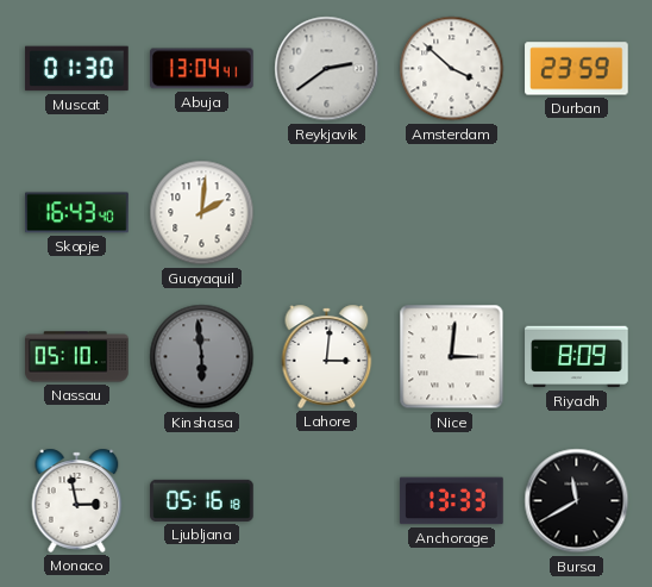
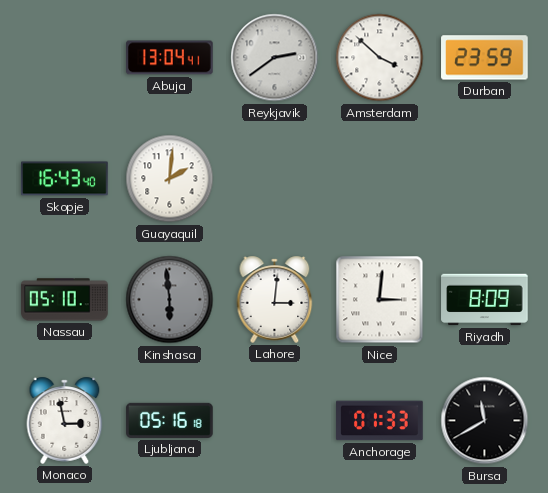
Muscat: 01:30 -> none
Anchorage: 13:33 -> 01:33
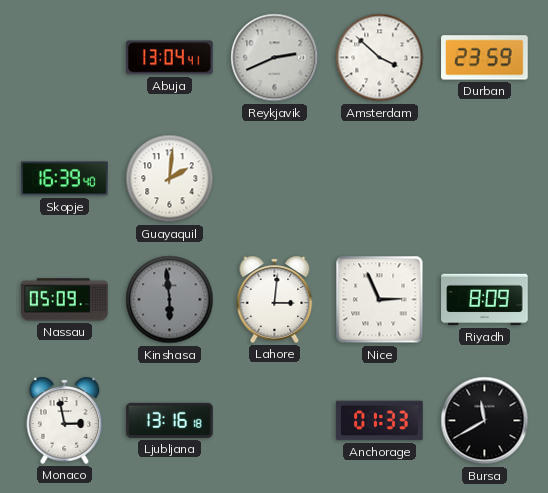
Reykjavik: 2:39 -> 2:41
Skopje: 16:43 -> 16:39
Nassau: 05:10 -> 05:09
Nice: 3:01 -> 2:56
Ljubljana: 05:16 -> 13:16
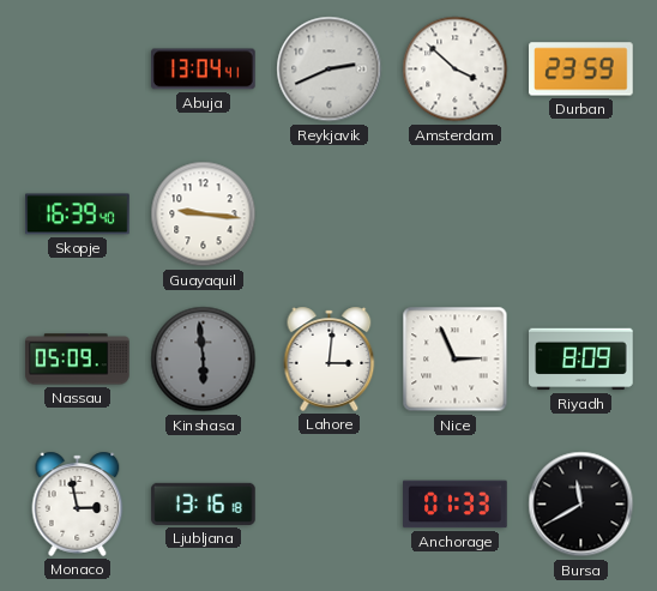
Guayaquil: 2:01 -> 9:16
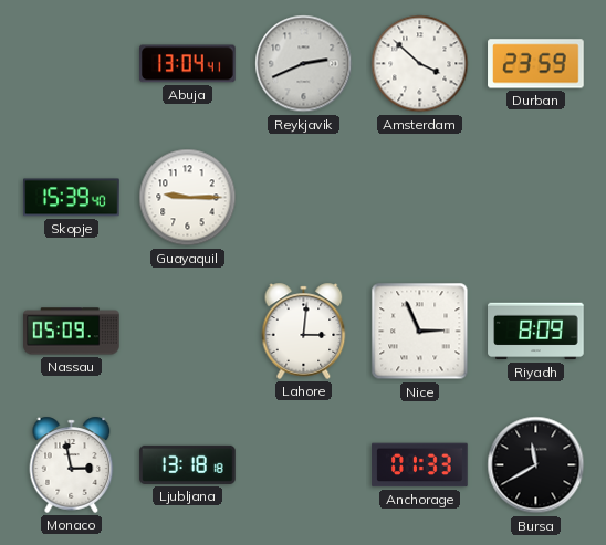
Skopje: 16:39 -> 15:39
Guayaquil: 9:16 -> 9:15
Kinshasa: 5:59 -> none
Ljubljana: 13:16 -> 13:18
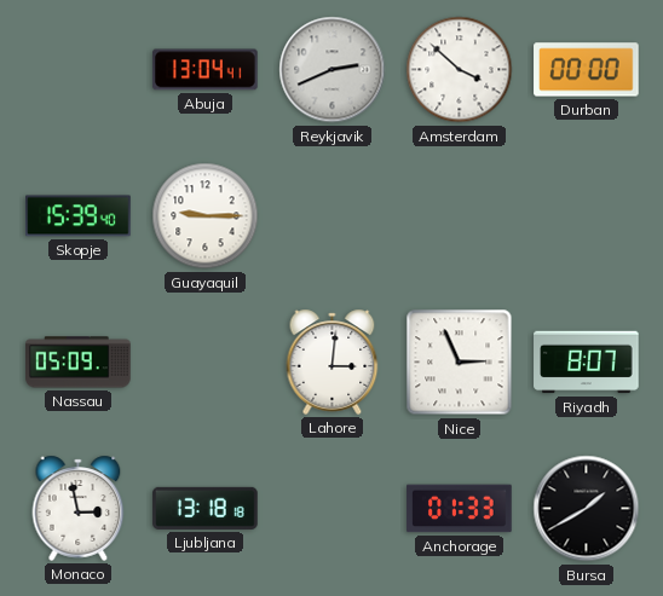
Durban: 23:59 -> 00:00
Riyadh: 8:09 -> 8:07
Bursa: 11:40 -> 1:40
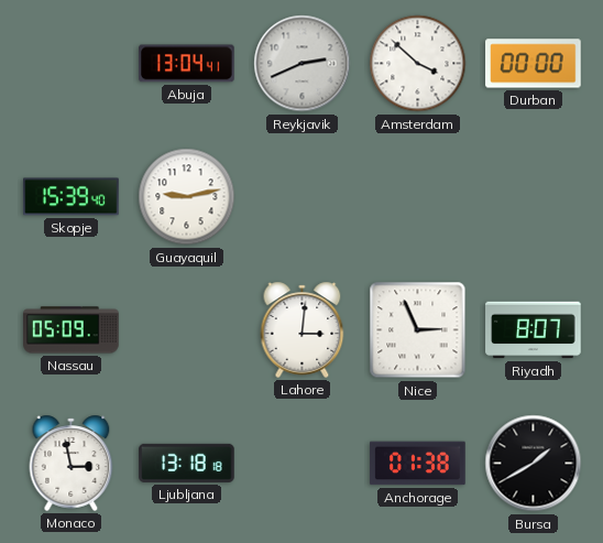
Guayaquil: 9:15 -> 9:13
Anchorage: 01:33 -> 01:38
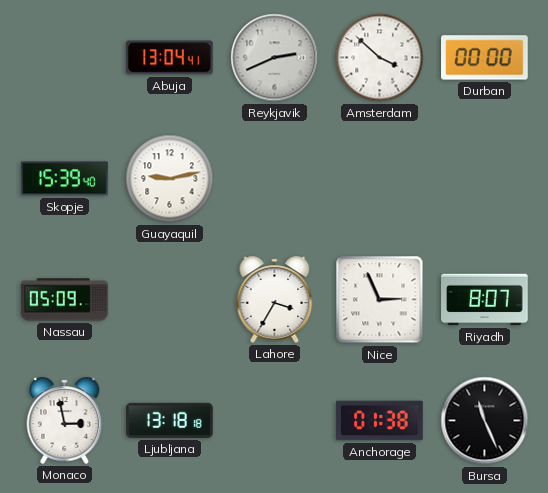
Lahore: 3:01 -> 3:35
Bursa: 1:40 -> 11:26
